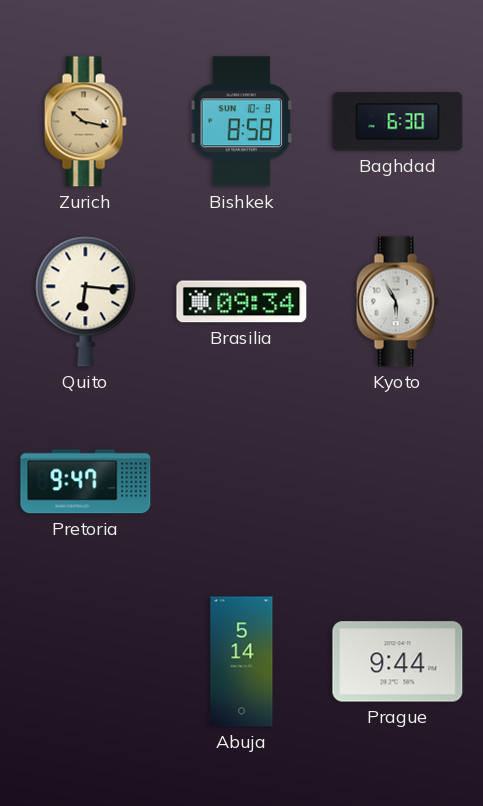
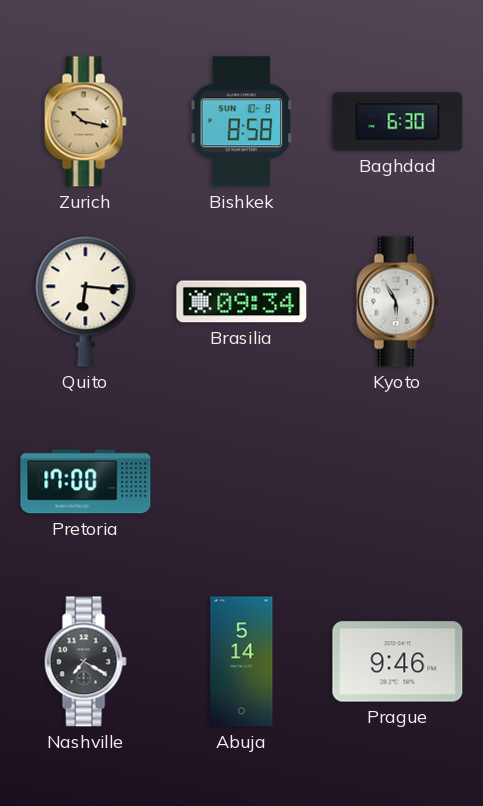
Pretoria: 9:47 -> 17:00
Nashville: none -> 7:20
Prague: 9:44 -> 9:46
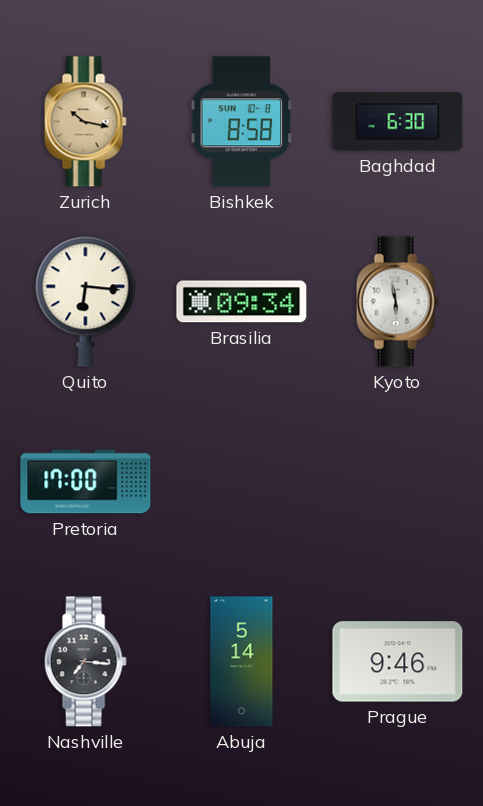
Kyoto: 5:55 -> 5:58
Nashville: 7:20 -> 7:16
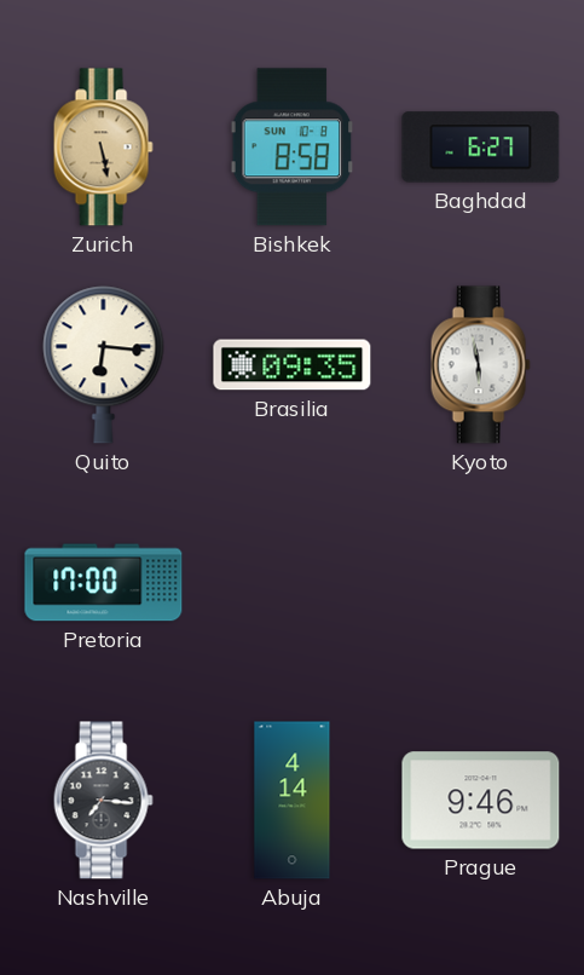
Zurich: 10:17 -> 5:28
Baghdad: 6:30 -> 6:27
Brasilia: 09:34 -> 09:35
Abuja: 5:14 -> 4:14
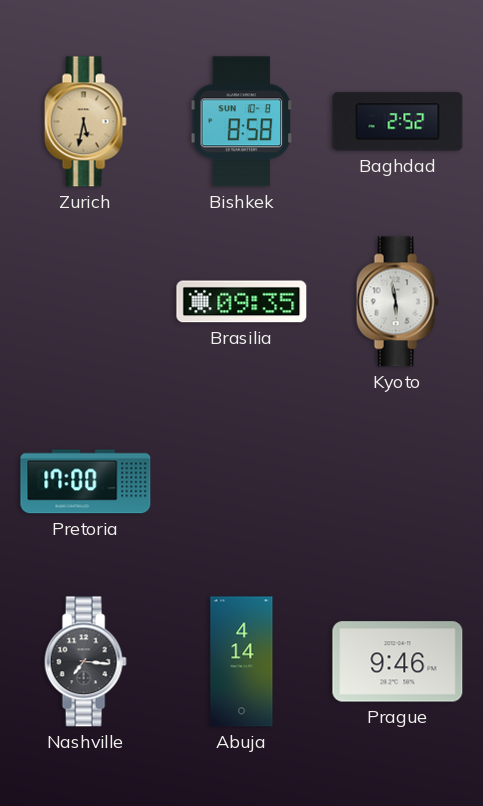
Zurich: 5:28 -> 5:32
Baghdad: 6:27 -> 2:52
Quito: 6:16 -> none
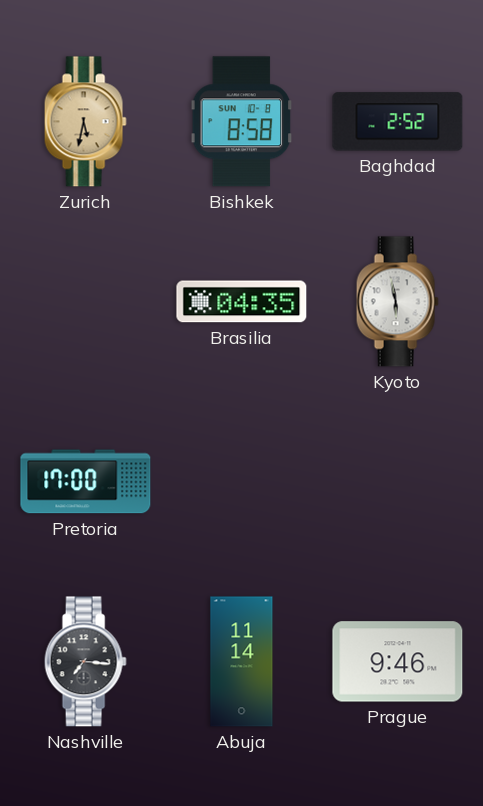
Brasilia: 09:35 -> 04:35
Abuja: 4:14 -> 11:14
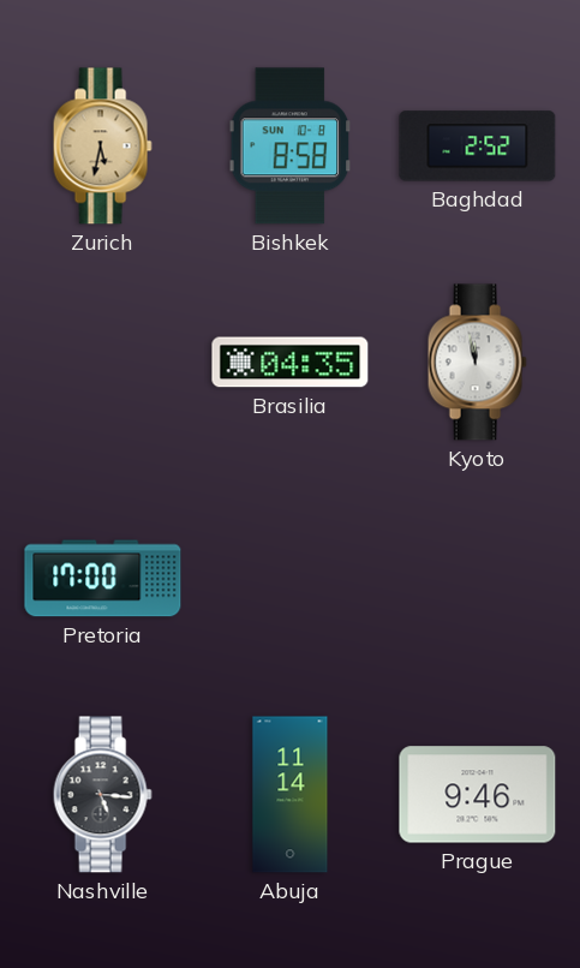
Kyoto: 5:58 -> 11:58
Nashville: 7:16 -> 5:16
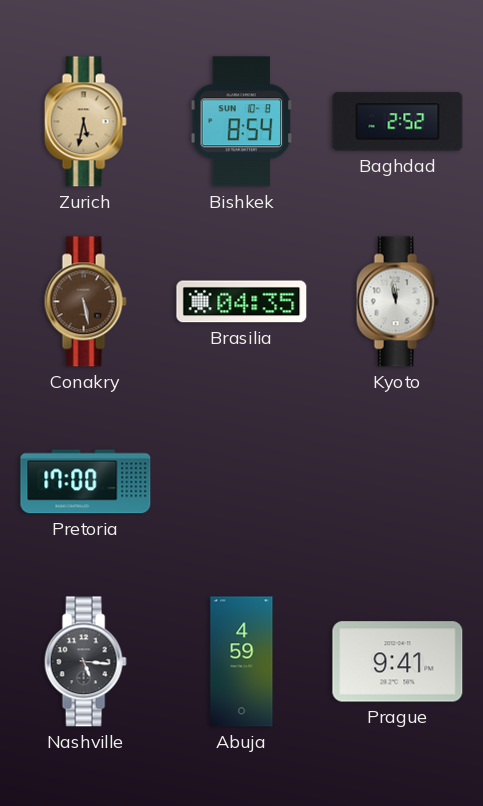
Bishkek: 8:58 -> 8:54
Conakry: none -> 5:28
Abuja: 11:14 -> 4:59
Prague: 9:46 -> 9:41
